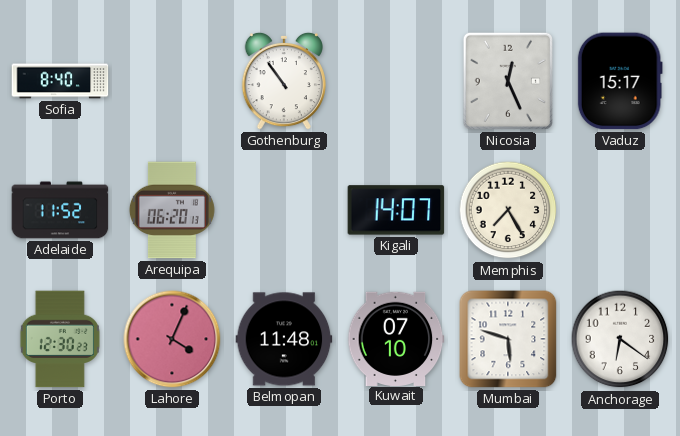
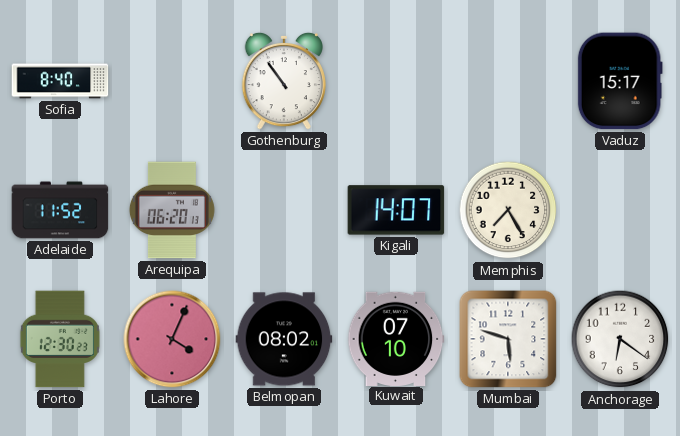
Nicosia: 12:26 -> none
Belmopan: 11:48 -> 08:02
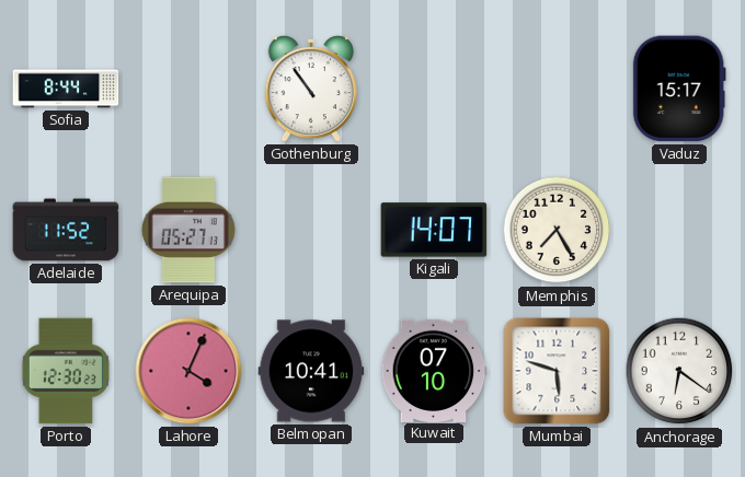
Sofia: 8:40 -> 8:44
Arequipa: 06:20 -> 05:27
Belmopan: 08:02 -> 10:41
